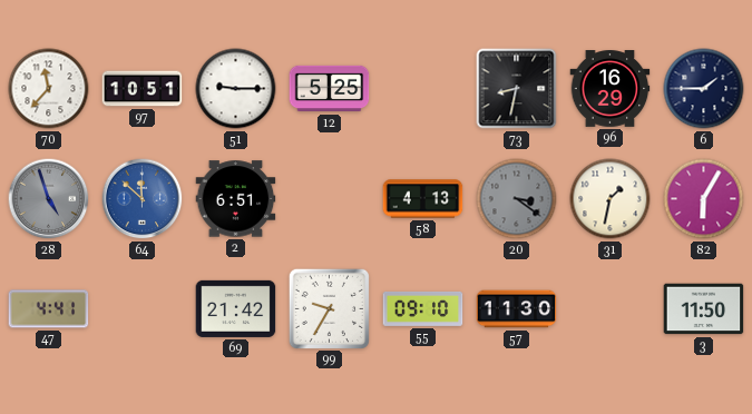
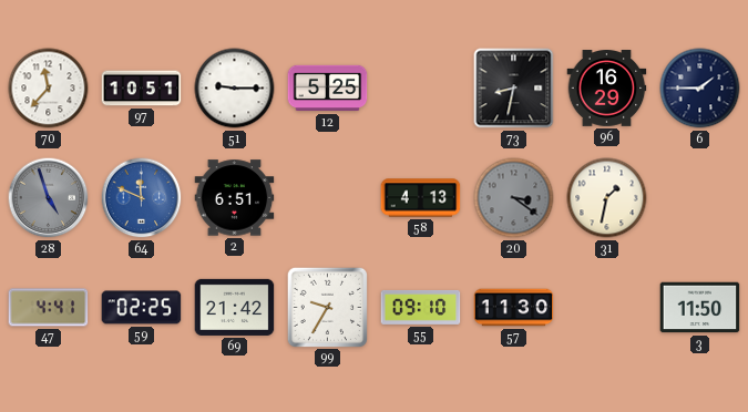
64: 11:52 -> 11:49
82: 6:05 -> none
59: none -> 02:25
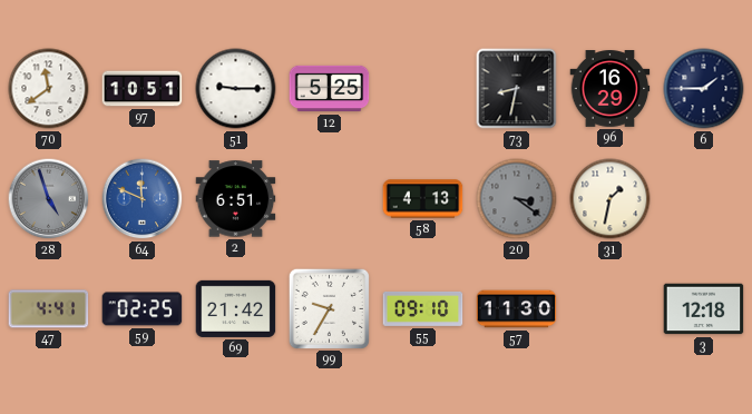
70: 11:37 -> 11:39
3: 11:50 -> 12:18
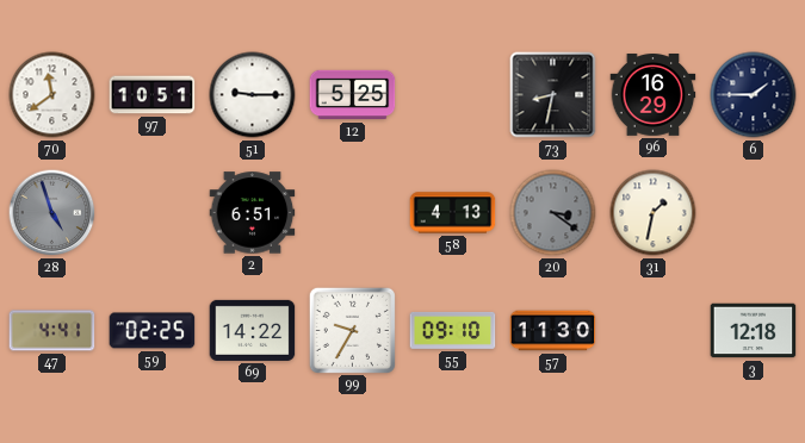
64: 11:49 -> none
69: 21:42 -> 14:22
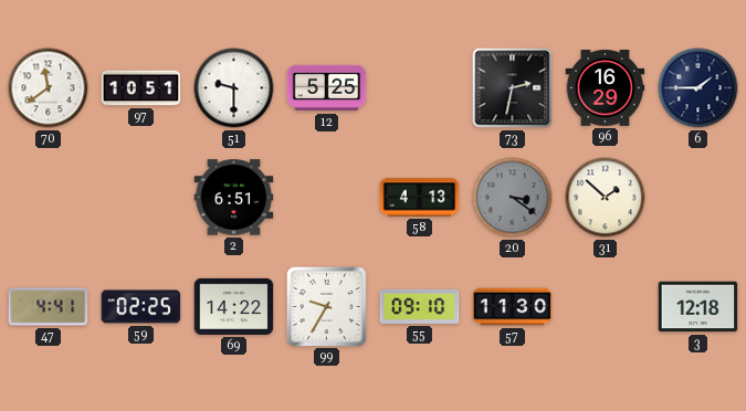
51: 9:15 -> 9:30
73: 8:32 -> 2:32
28: 4:57 -> none
31: 1:32 -> 1:52
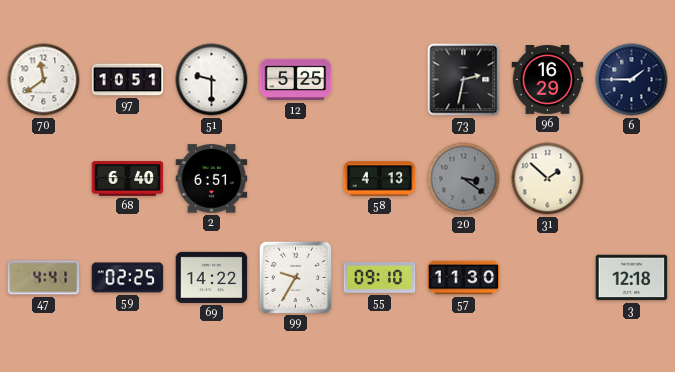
68: none -> 6:40
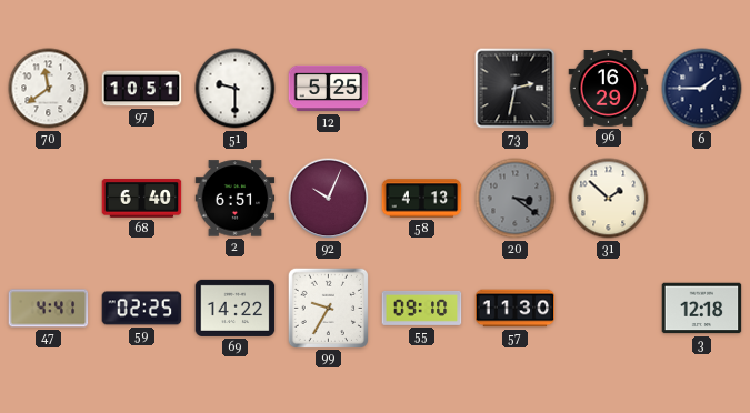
92: none -> 10:04
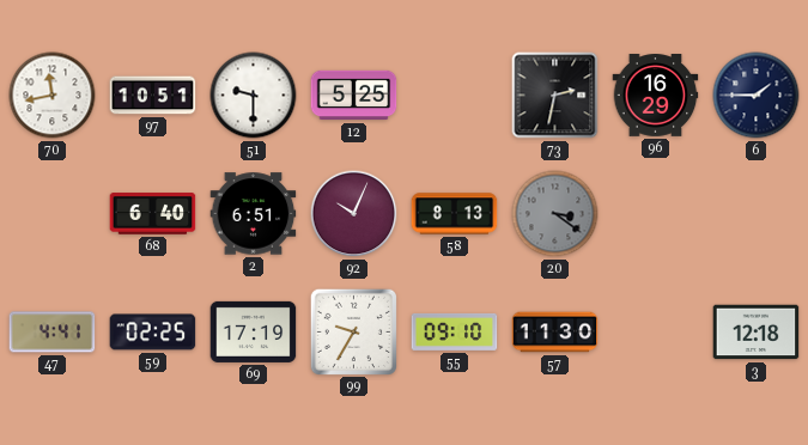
70: 11:39 -> 11:43
58: 4:13 -> 8:13
31: 1:52 -> none
69: 14:22 -> 17:19
